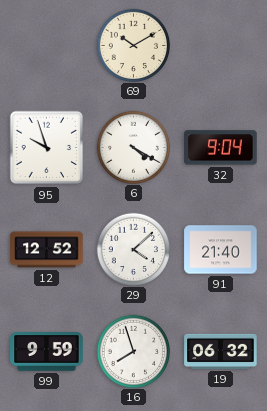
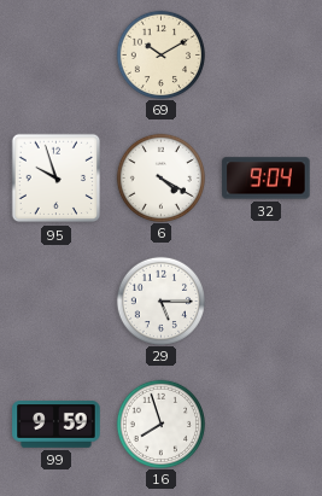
12: 12:52 -> none
29: 4:08 -> 5:15
91: 21:40 -> none
19: 06:32 -> none
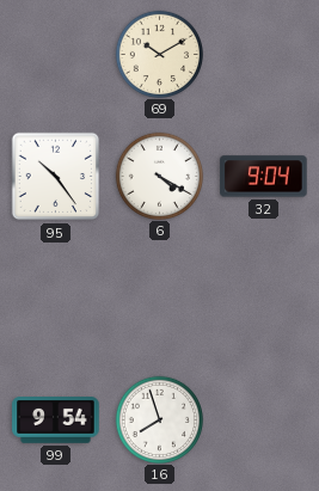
95: 9:57 -> 10:24
29: 5:15 -> none
99: 9:59 -> 9:54
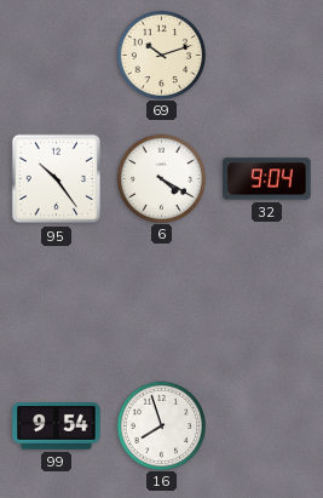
69: 10:10 -> 10:12
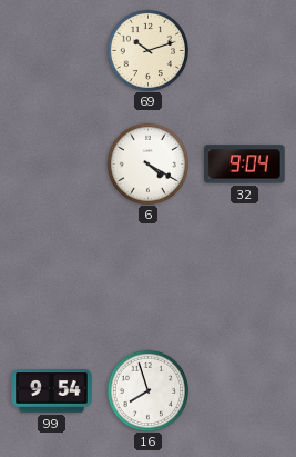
95: 10:24 -> none
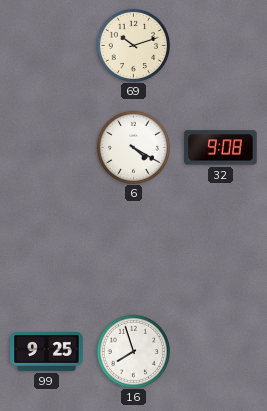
32: 9:04 -> 9:08
99: 9:54 -> 9:25
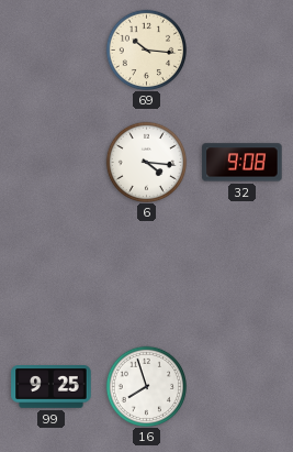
69: 10:12 -> 10:16
6: 4:20 -> 4:16
